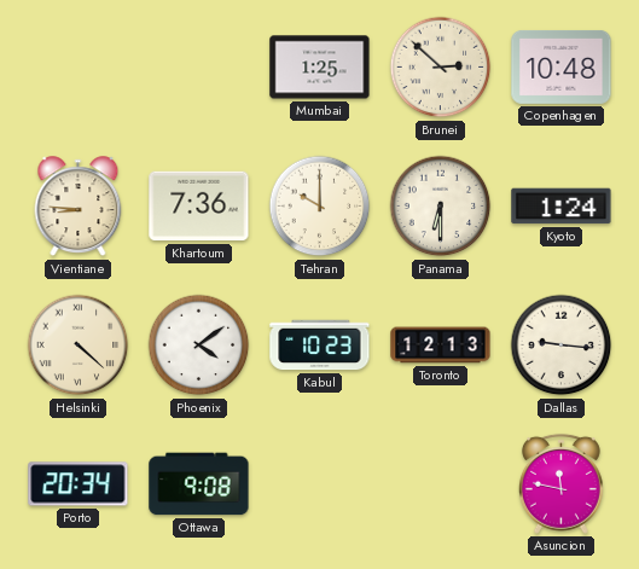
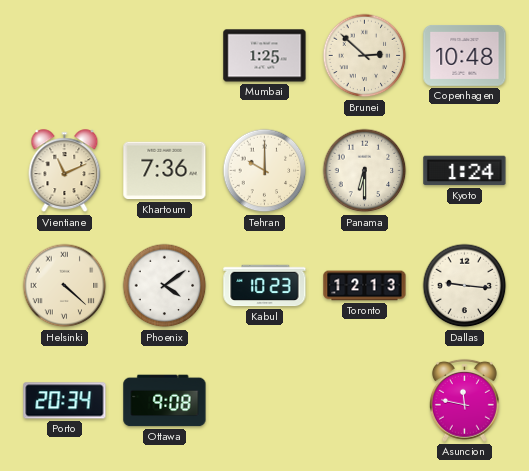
Vientiane: 8:46 -> 11:11
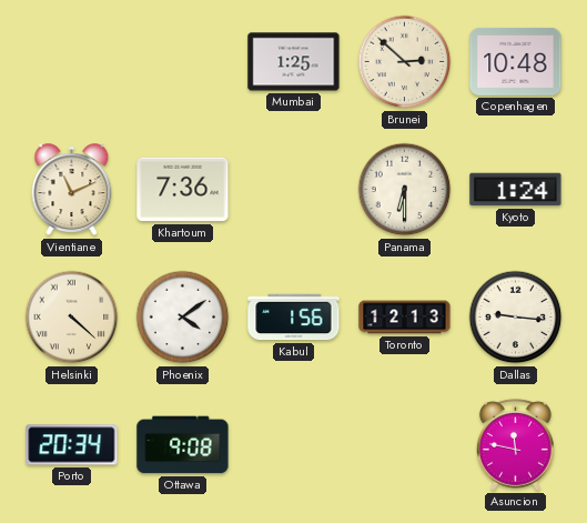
Tehran: 10:00 -> none
Kabul: 10:23 -> 1:56
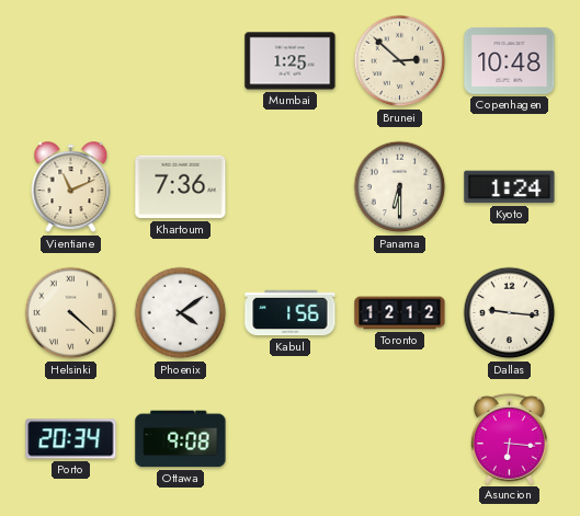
Toronto: 12:13 -> 12:12
Asuncion: 11:47 -> 6:16
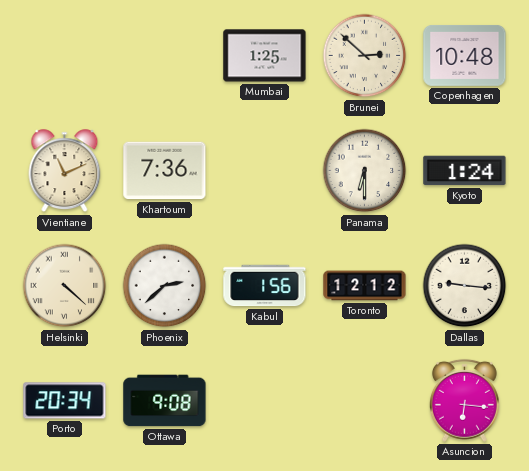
Phoenix: 4:09 -> 2:38
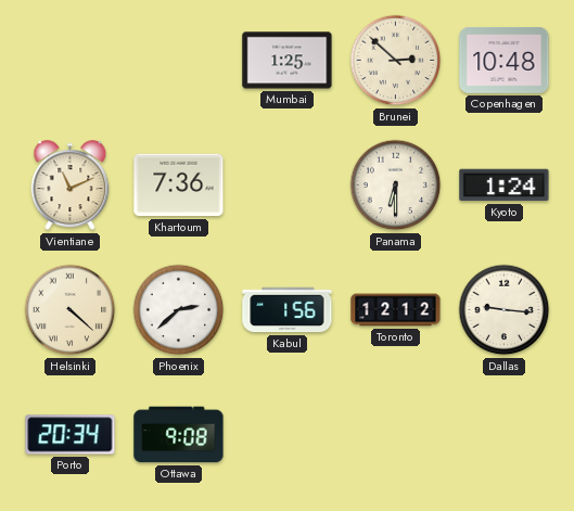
Asuncion: 6:16 -> none
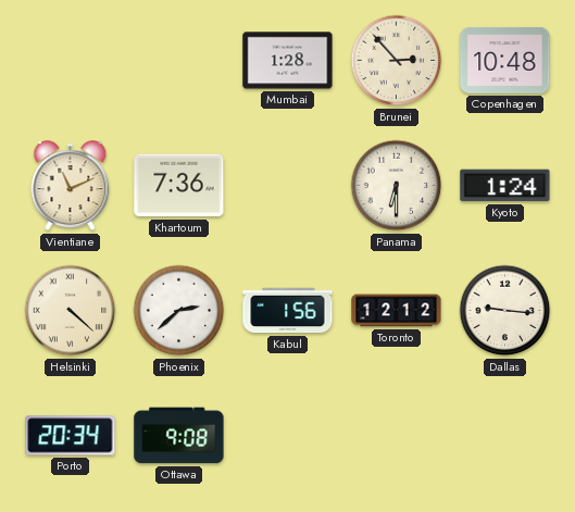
Mumbai: 1:25 -> 1:28
Brunei: 2:52 -> 2:53
